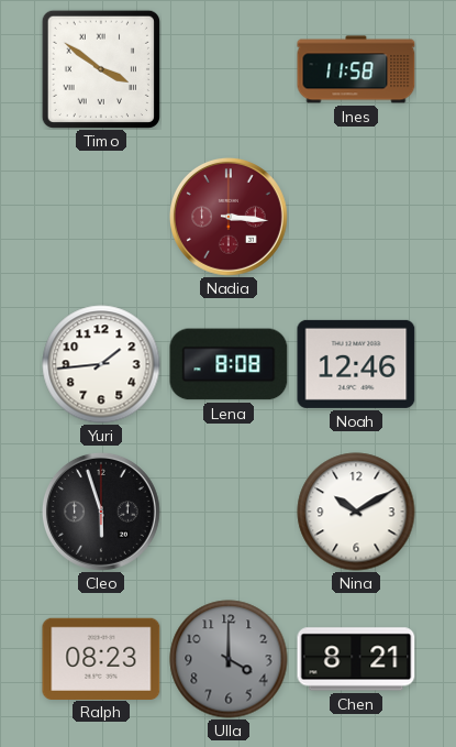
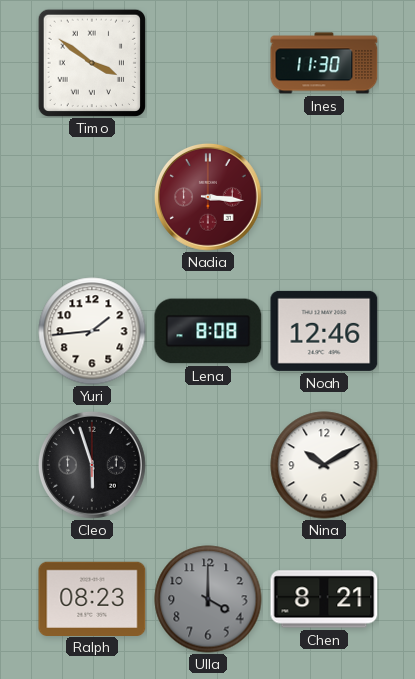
Ines: 11:58 -> 11:30
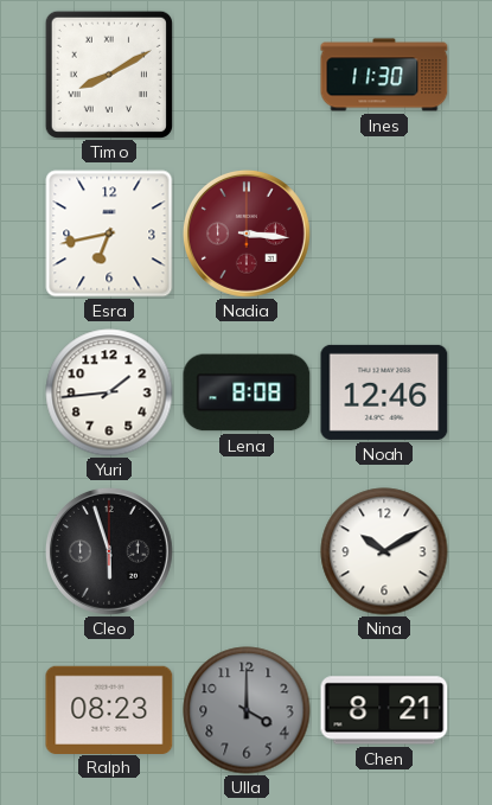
Timo: 3:51 -> 8:10
Esra: none -> 6:43
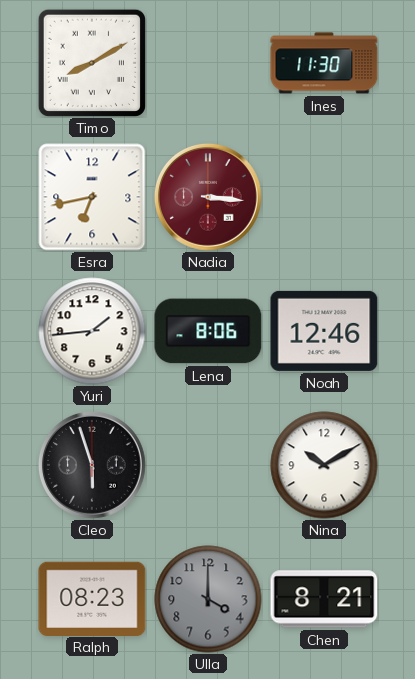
Lena: 8:08 -> 8:06
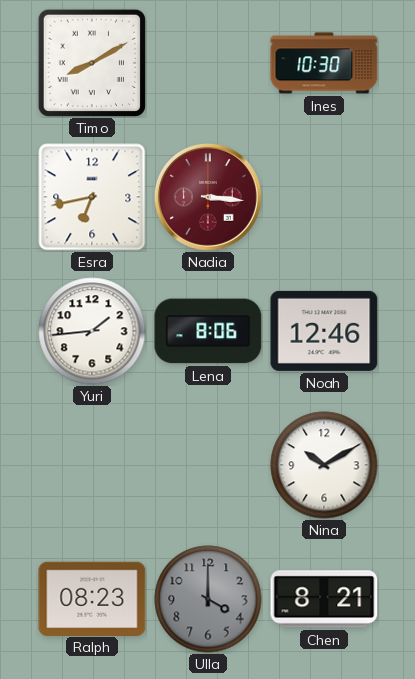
Ines: 11:30 -> 10:30
Cleo: 5:57 -> none
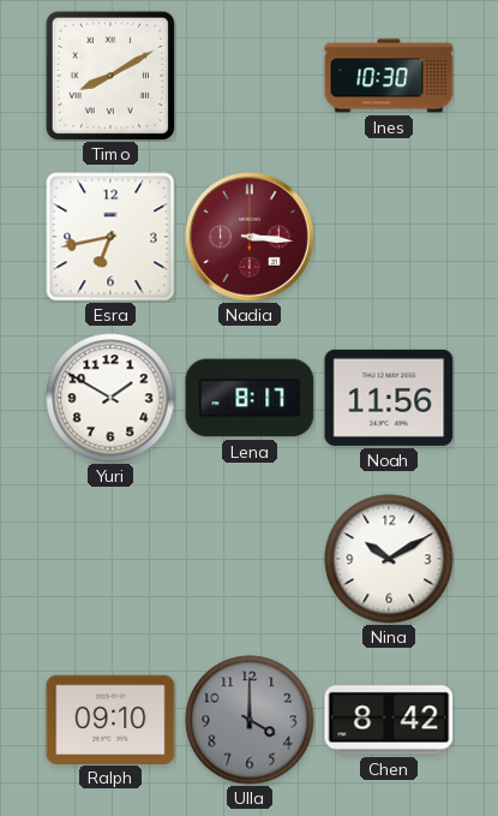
Yuri: 1:44 -> 1:50
Lena: 8:06 -> 8:17
Noah: 12:46 -> 11:56
Ralph: 08:23 -> 09:10
Chen: 8:21 -> 8:42
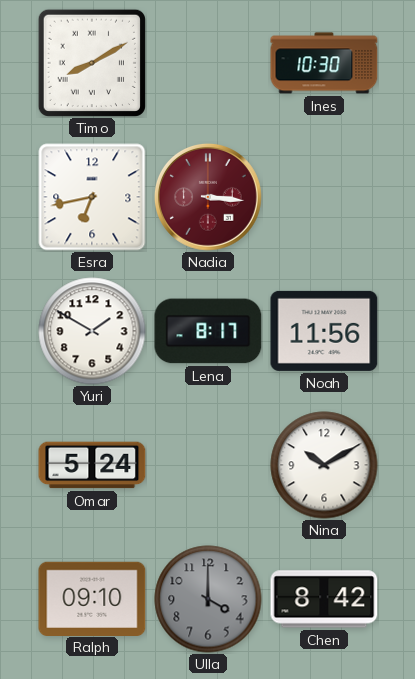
Omar: none -> 5:24
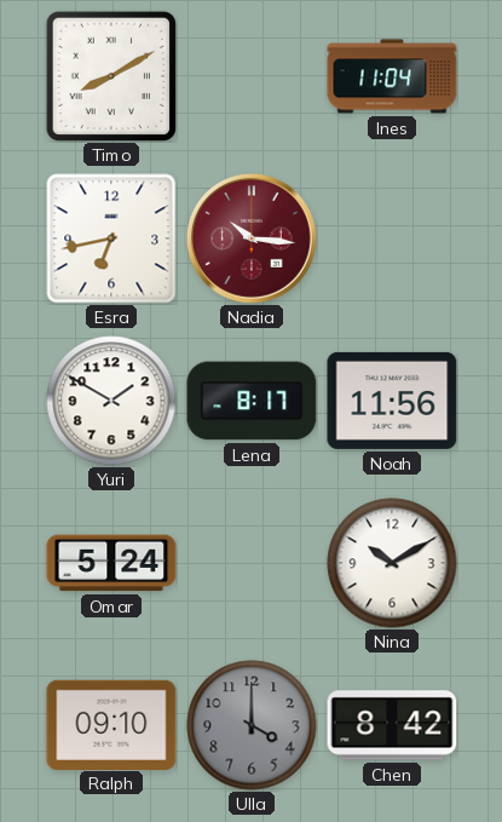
Ines: 10:30 -> 11:04
Nadia: 3:16 -> 10:16
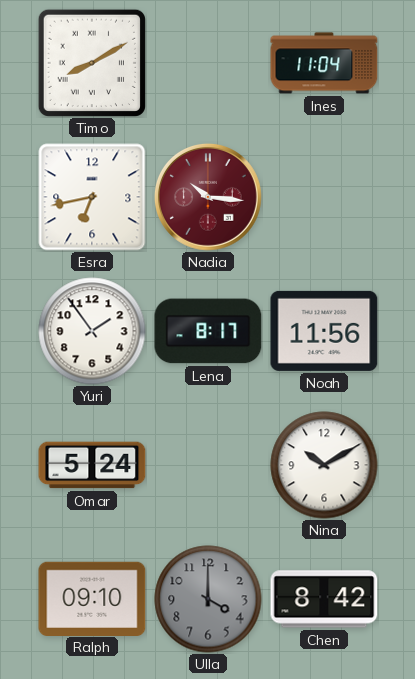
Yuri: 1:50 -> 1:54
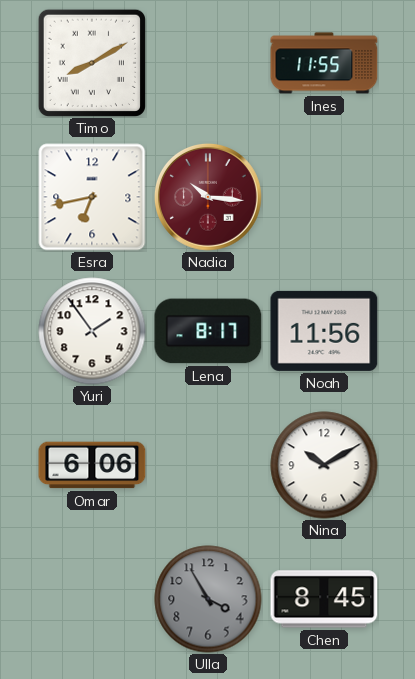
Ines: 11:04 -> 11:55
Omar: 5:24 -> 6:06
Ralph: 09:10 -> none
Ulla: 4:00 -> 3:55
Chen: 8:42 -> 8:45
